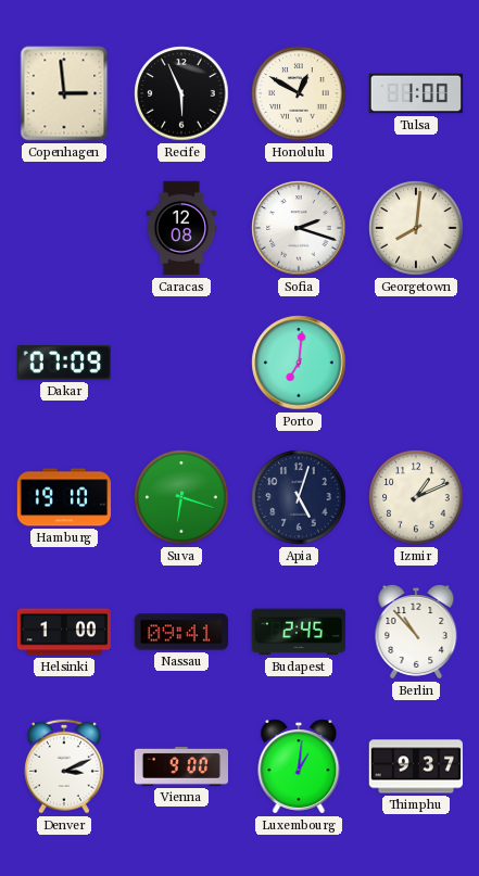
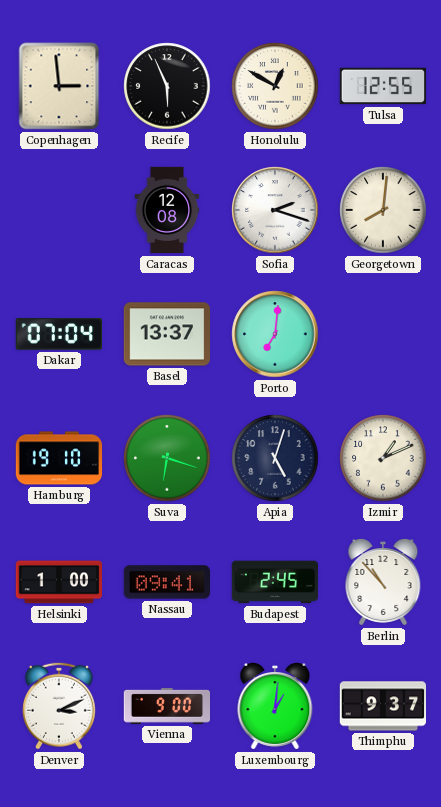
Tulsa: 1:00 -> 12:55
Dakar: 07:09 -> 07:04
Basel: none -> 13:37
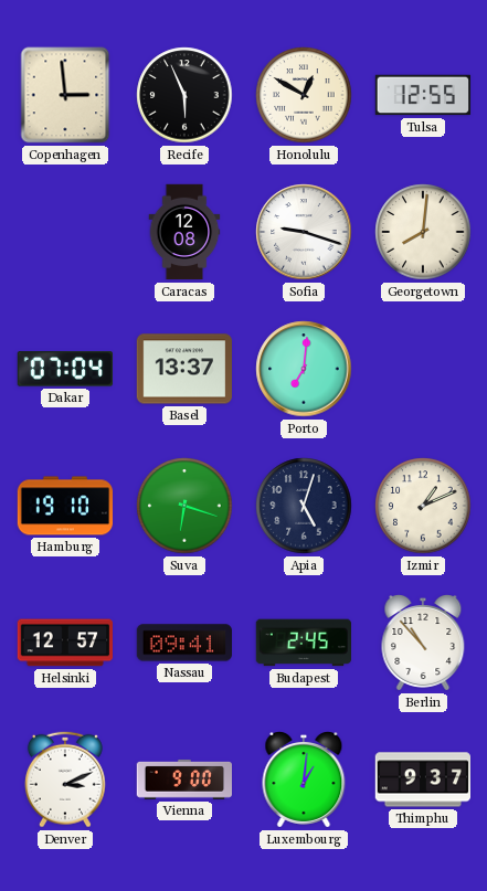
Sofia: 2:18 -> 9:18
Helsinki: 1:00 -> 12:57
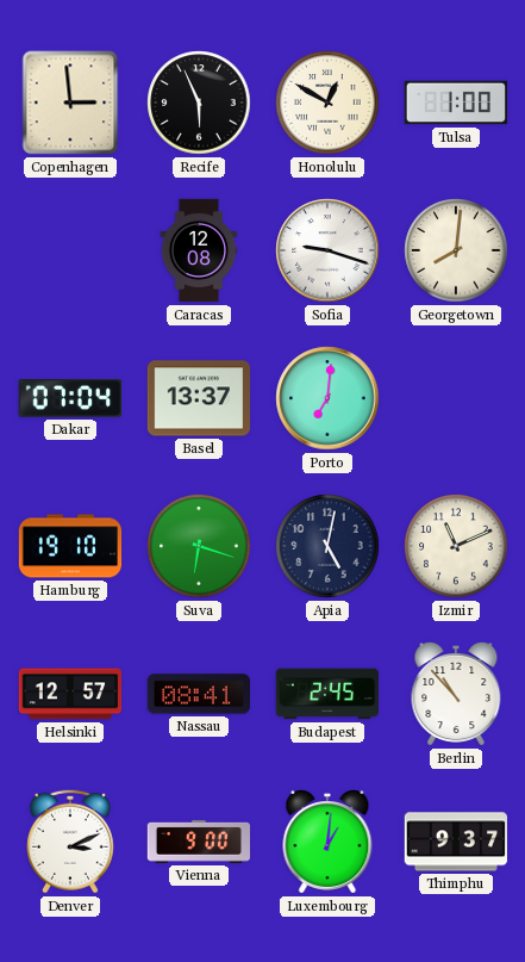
Tulsa: 12:55 -> 1:00
Apia: 5:03 -> 5:02
Izmir: 1:11 -> 11:11
Nassau: 09:41 -> 08:41
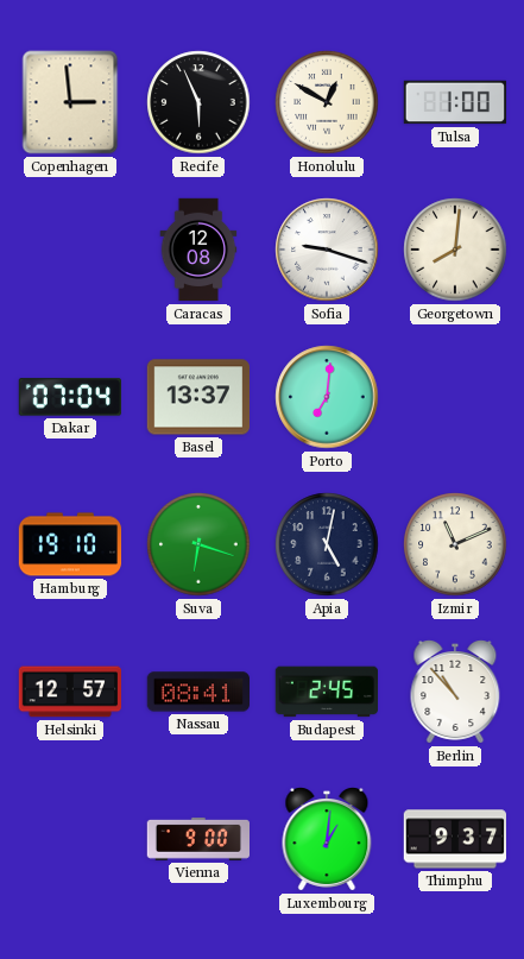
Denver: 3:11 -> none
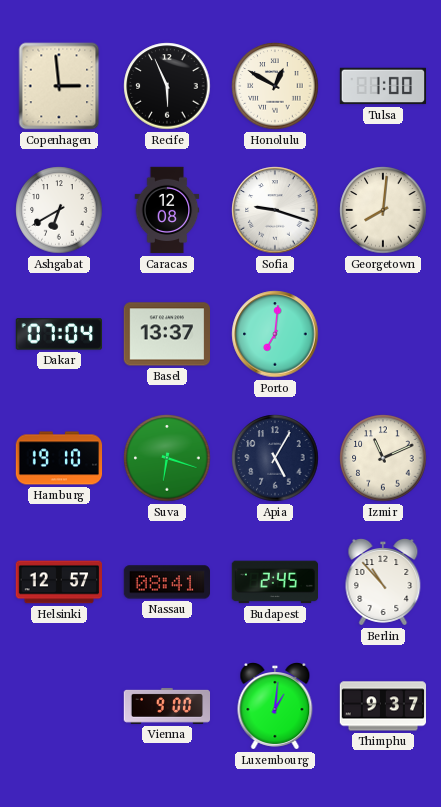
Ashgabat: none -> 6:40
Apia: 5:02 -> 5:05
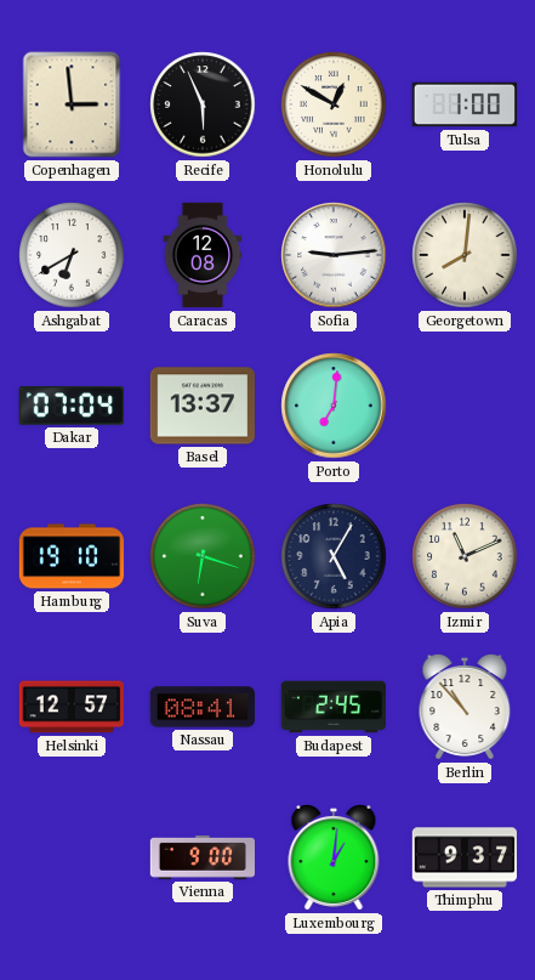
Sofia: 9:18 -> 9:14
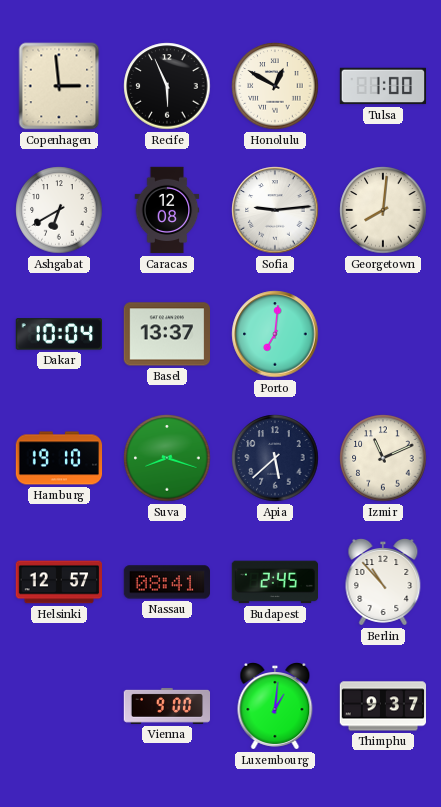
Dakar: 07:04 -> 10:04
Suva: 6:18 -> 8:18
Apia: 5:05 -> 5:38
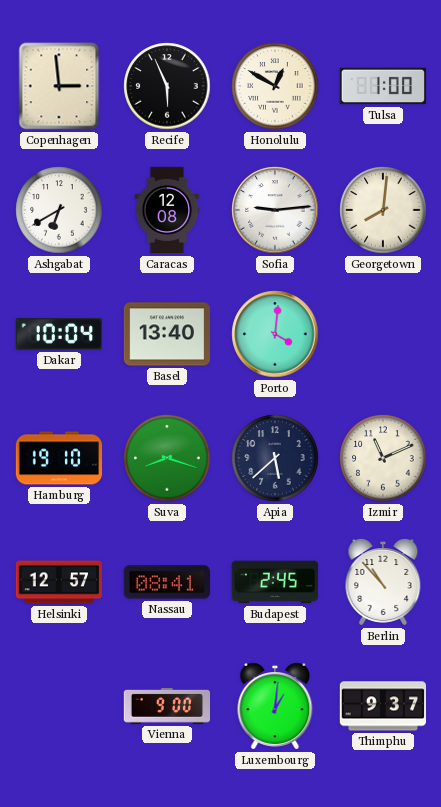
Basel: 13:37 -> 13:40
Porto: 7:01 -> 4:01
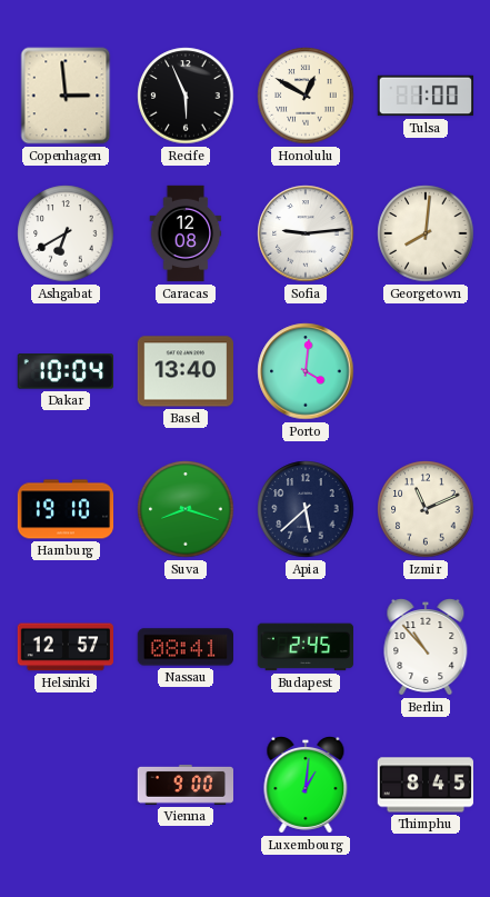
Thimphu: 9:37 -> 8:45
